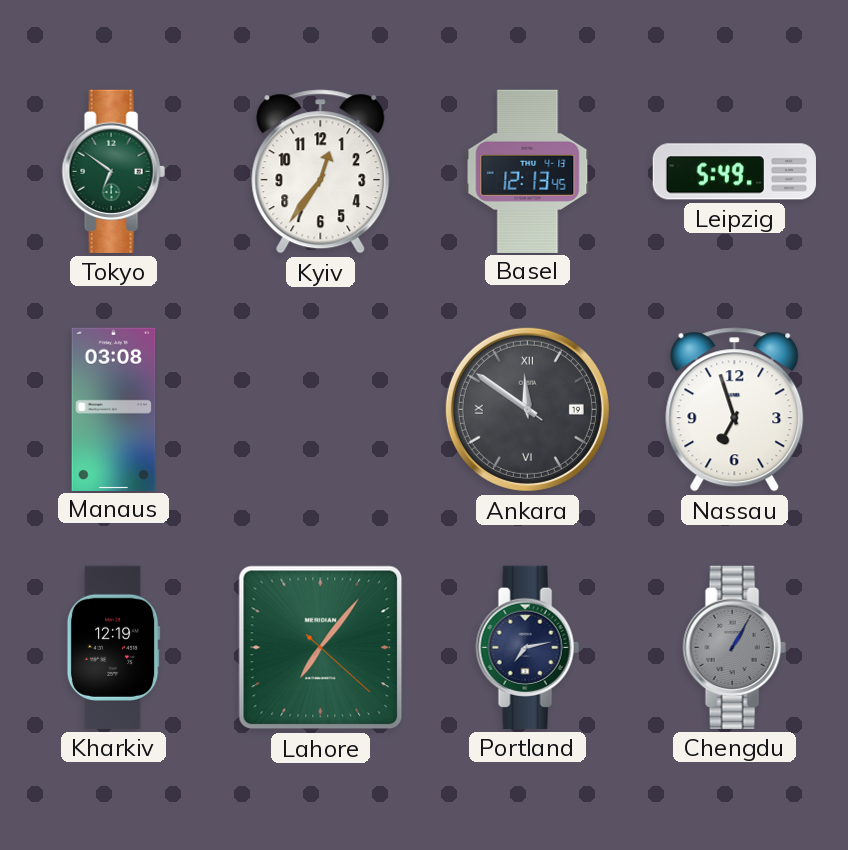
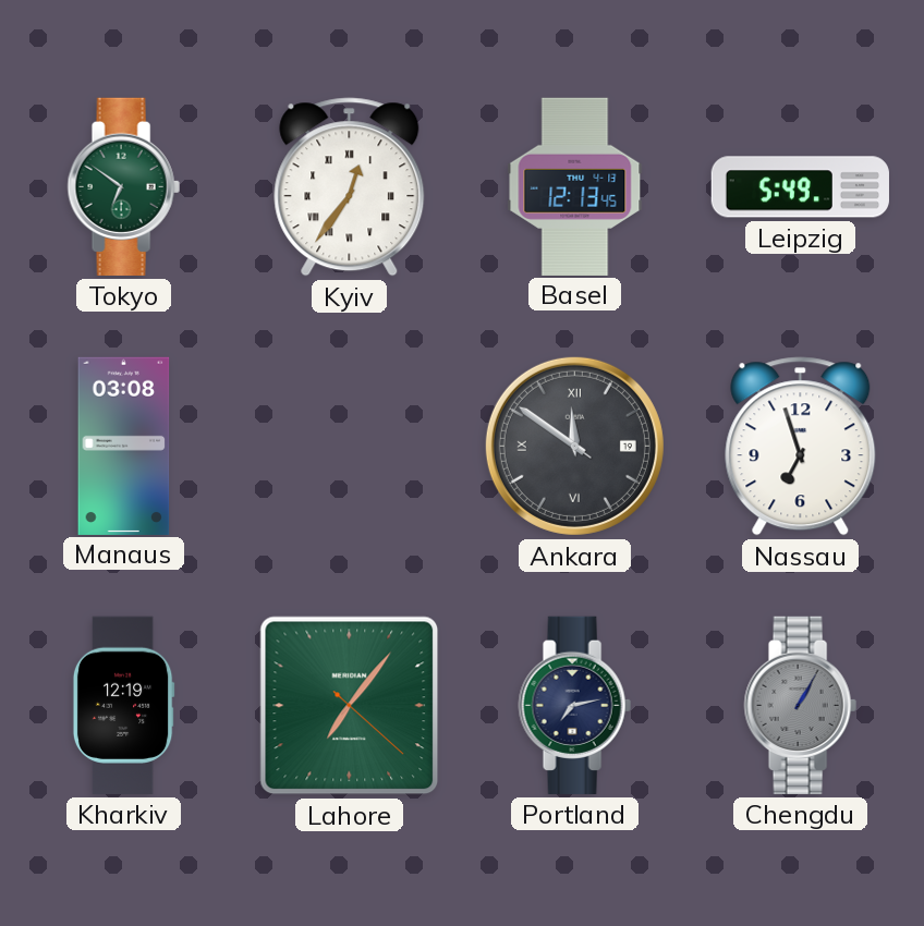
Kyiv numerals: Arabic -> Roman
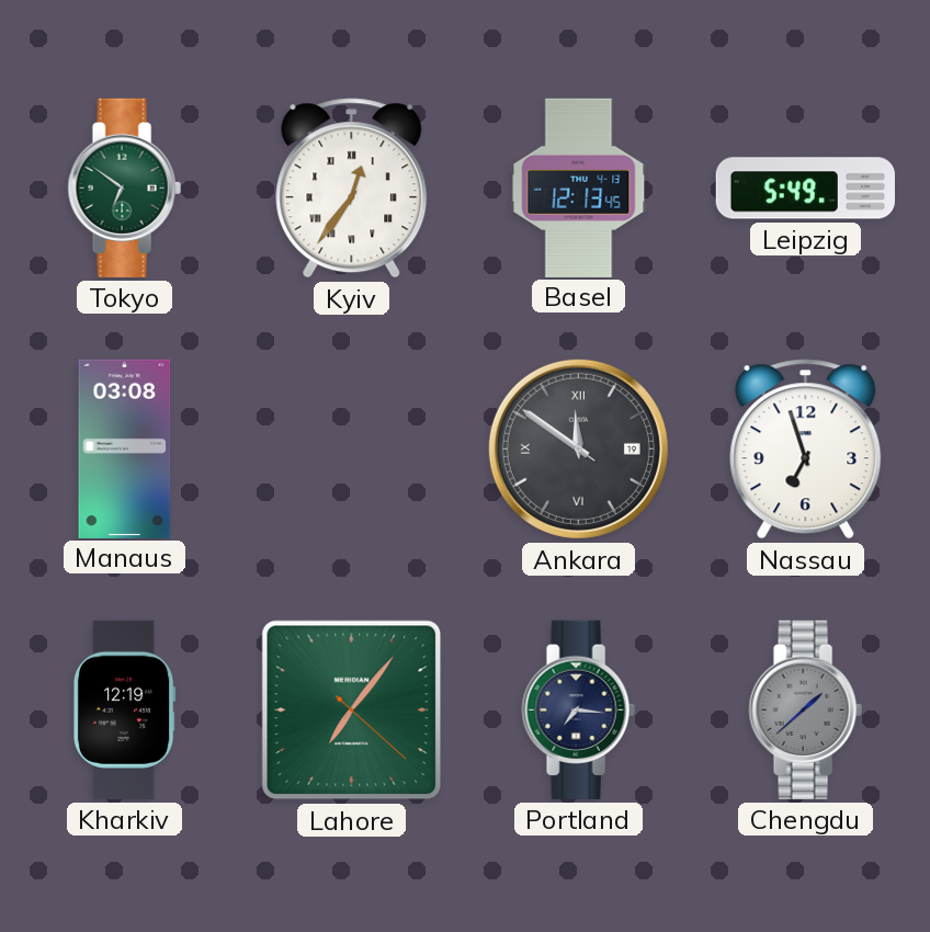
Portland: 7:13 -> 7:16
Chengdu: 1:05 -> 1:38
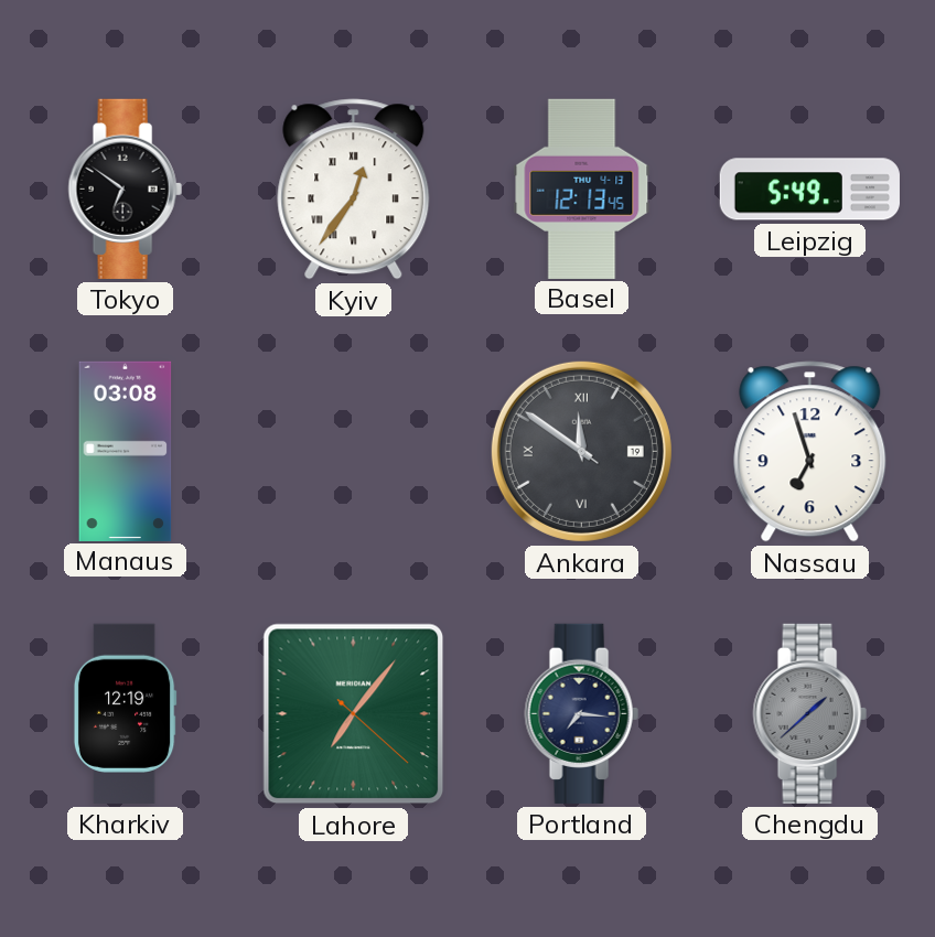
Tokyo dial: green -> black
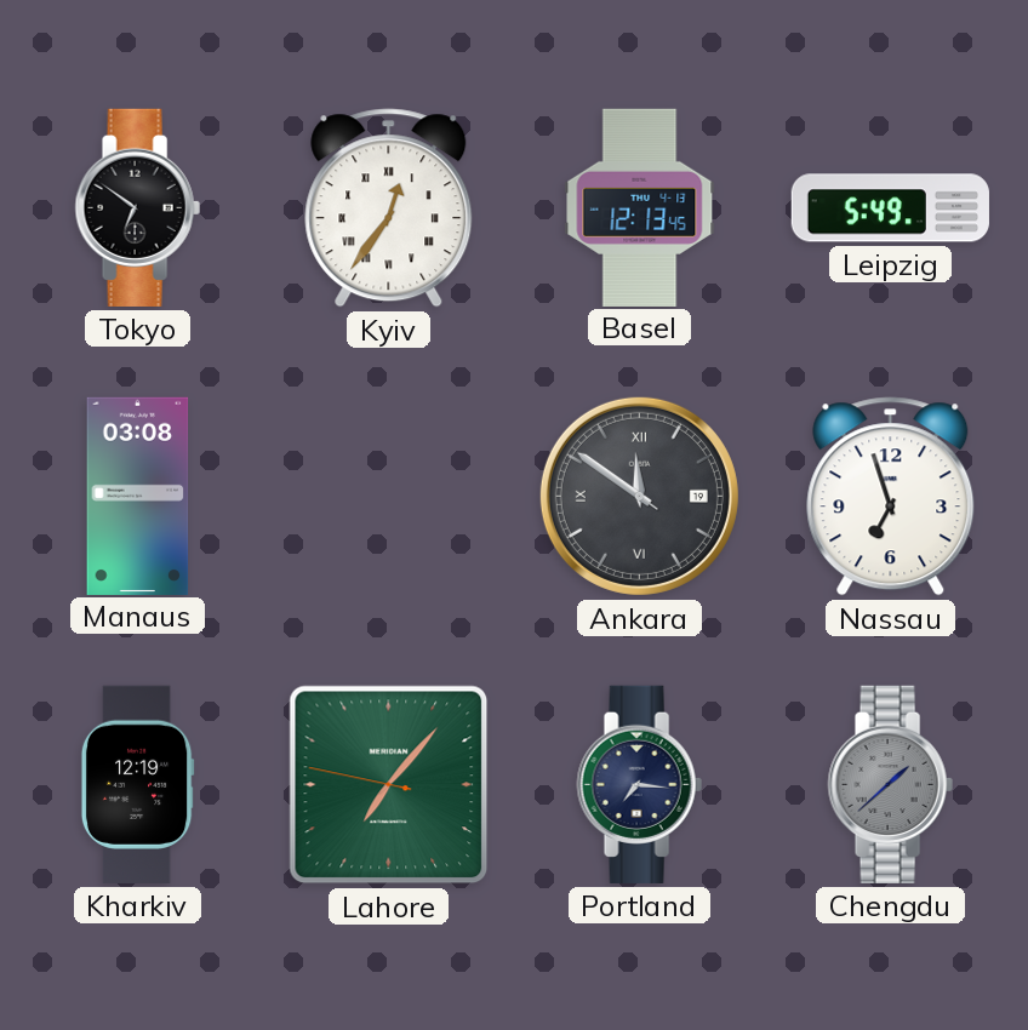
Lahore: 7:06:22 -> 7:06:47
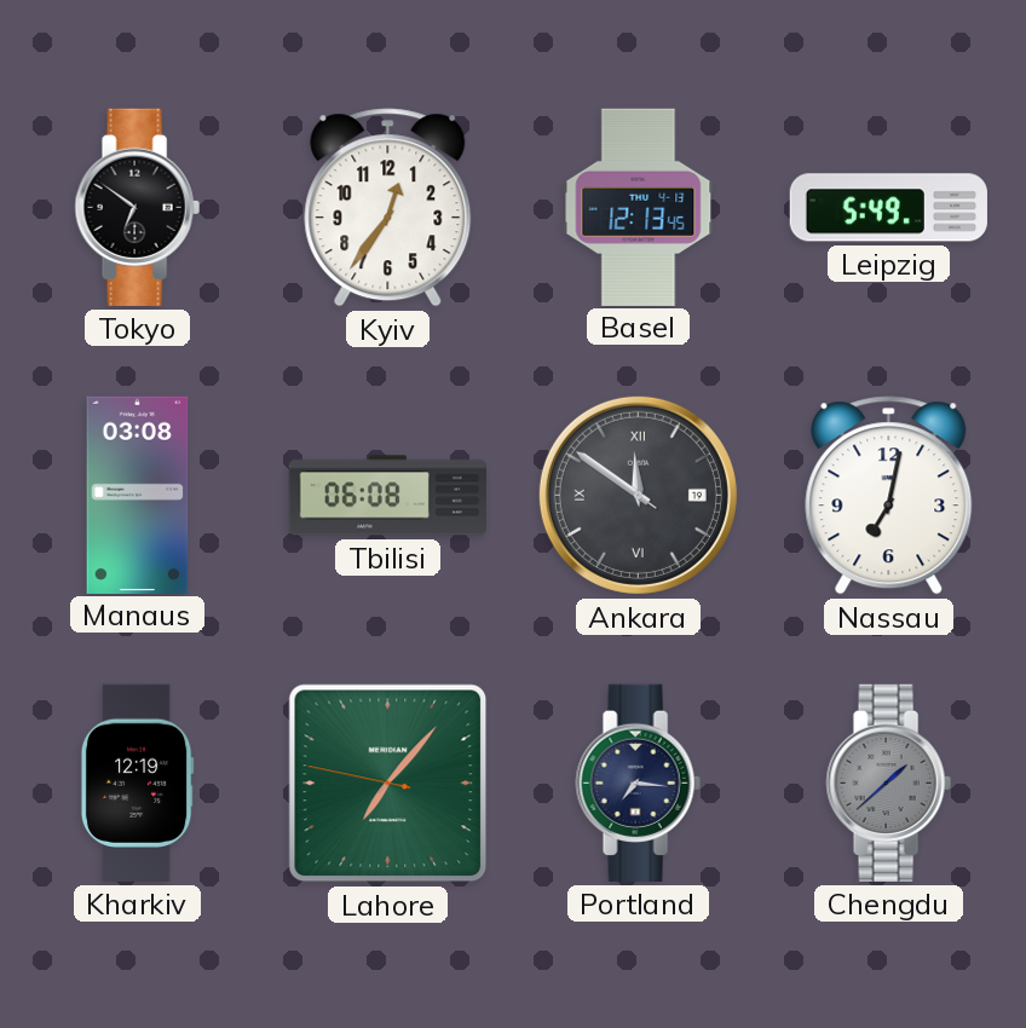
Kyiv numerals: Roman -> Arabic
Tbilisi: none -> 06:08
Nassau: 6:57 -> 7:02
